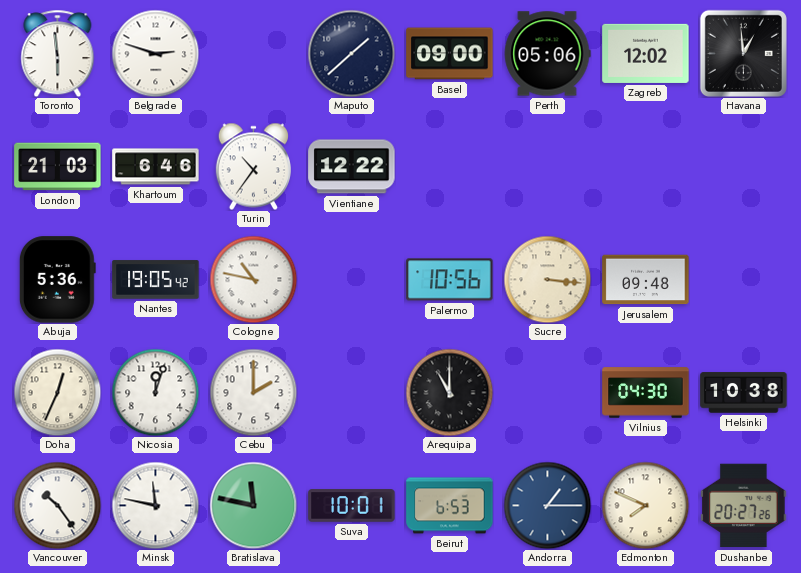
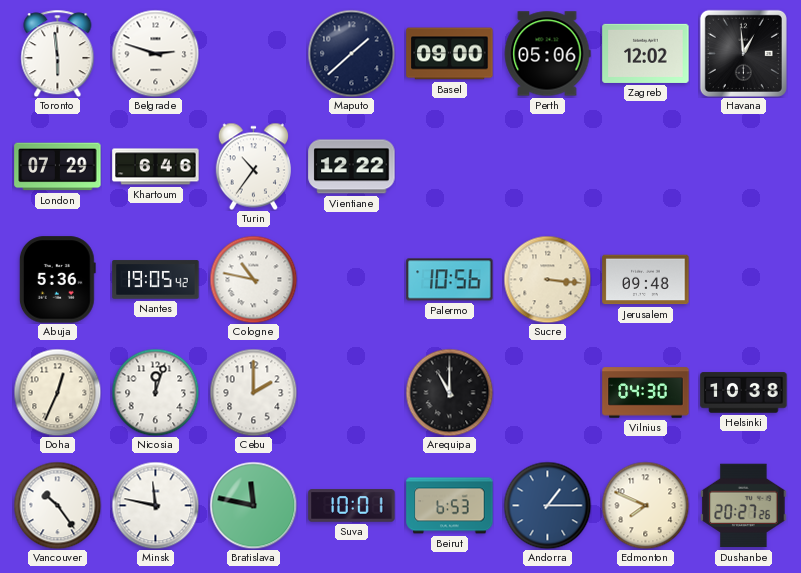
London: 21:03 -> 07:29
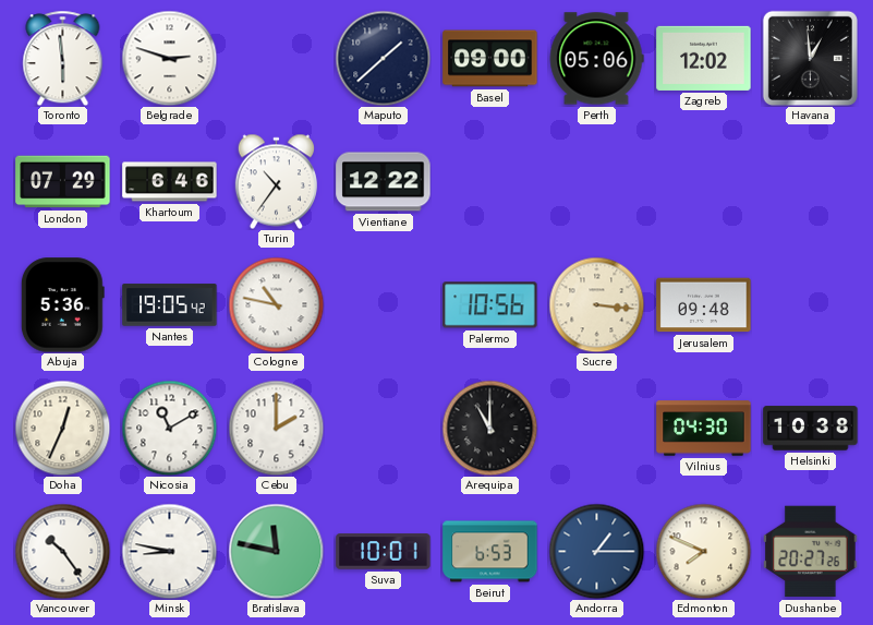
Nicosia: 12:03 -> 11:10
Minsk: 11:47 -> 8:47
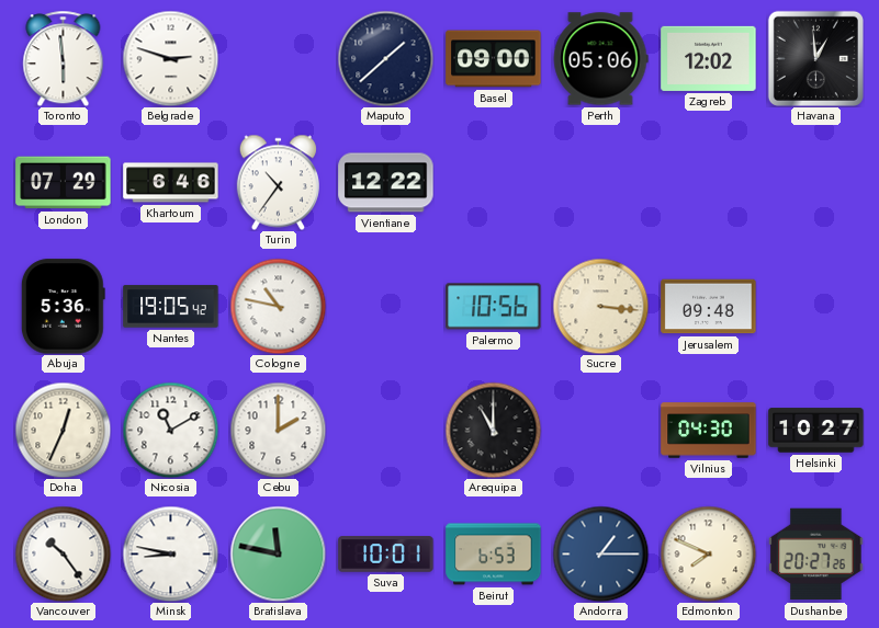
Helsinki: 10:38 -> 10:27
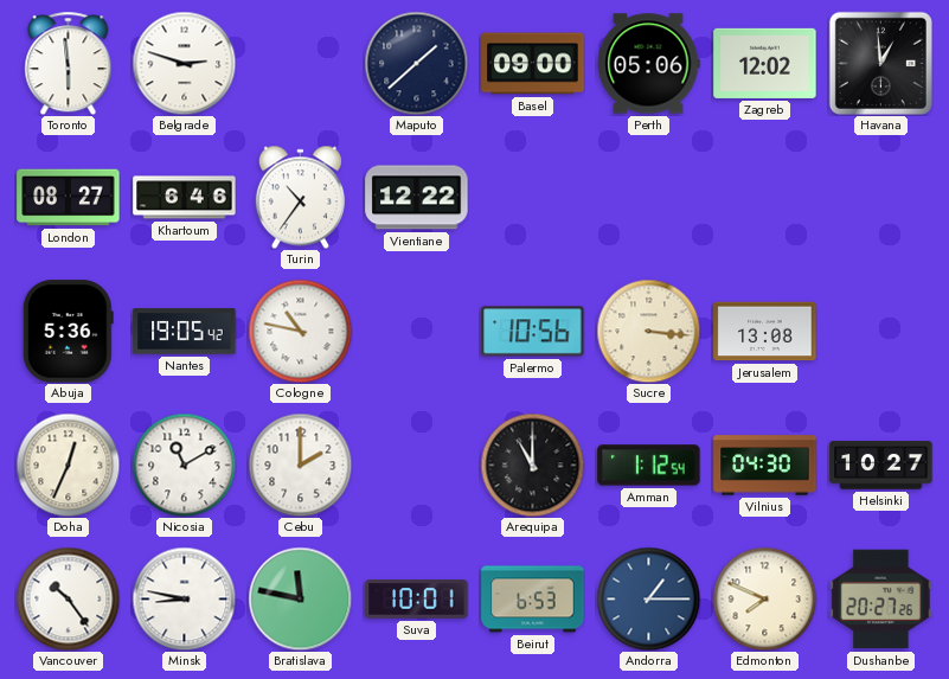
London: 07:29 -> 08:27
Jerusalem: 09:48 -> 13:08
Amman: none -> 1:12
